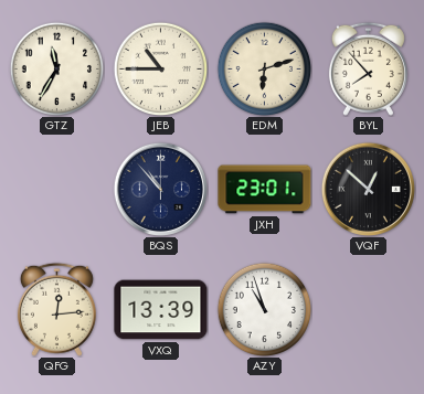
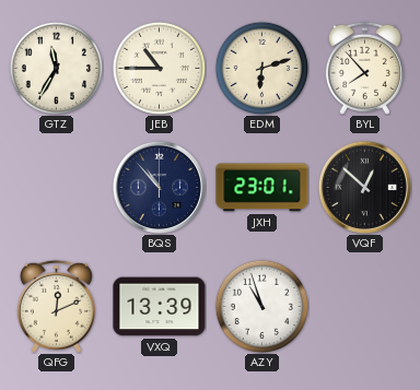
QFG: 12:14 -> 12:11
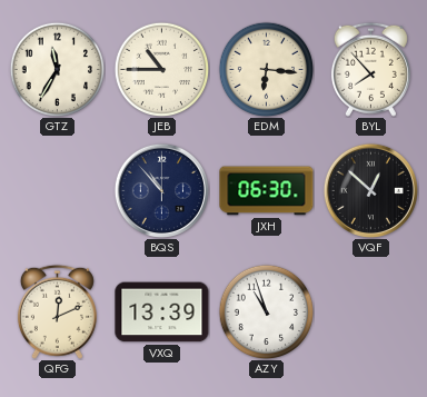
EDM: 6:12 -> 6:16
JXH: 23:01 -> 06:30
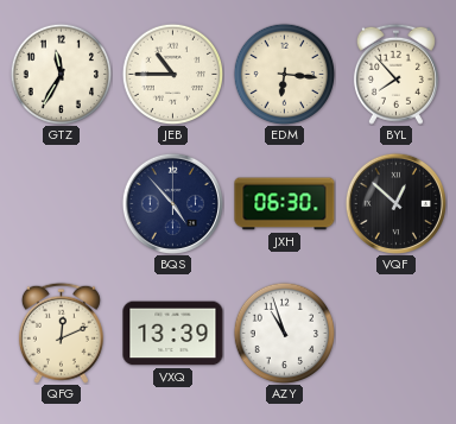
BQS: 10:53 -> 4:53
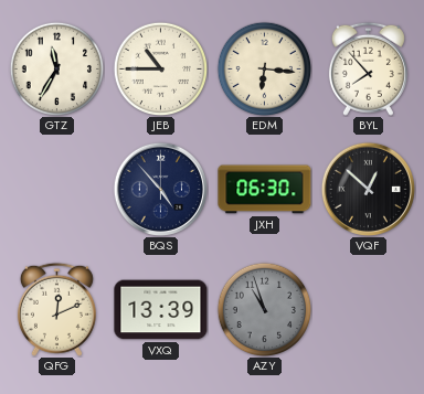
AZY dial: white -> grey
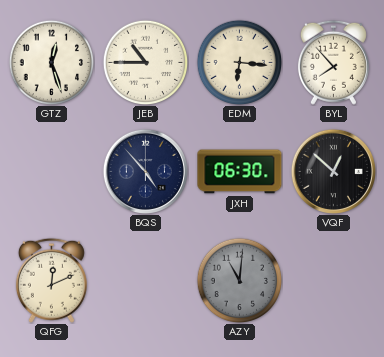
GTZ: 11:35 -> 12:27
VXQ: 13:39 -> none
AZY: 10:57 -> 11:01
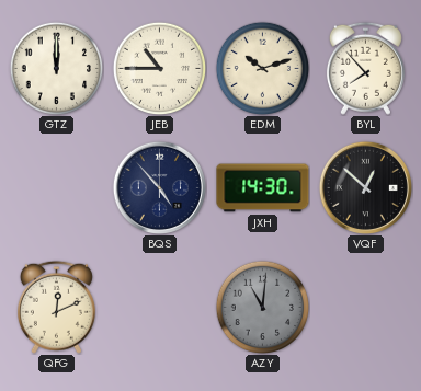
GTZ: 12:27 -> 12:00
EDM: 6:16 -> 10:12
JXH: 06:30 -> 14:30
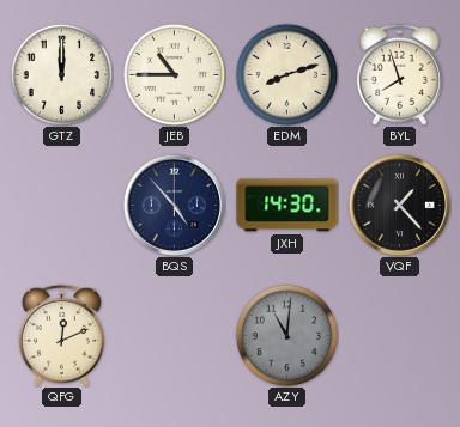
EDM: 10:12 -> 8:12
BYL: 7:53 -> 7:57
VQF: 12:52 -> 1:23
